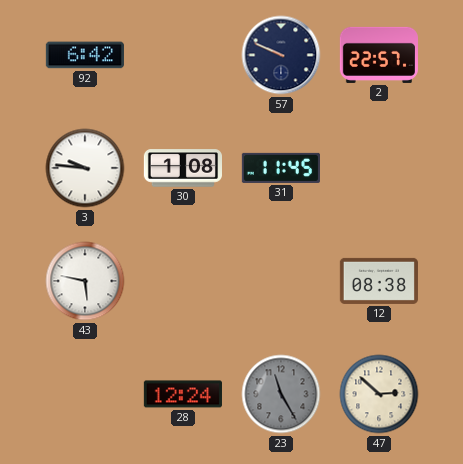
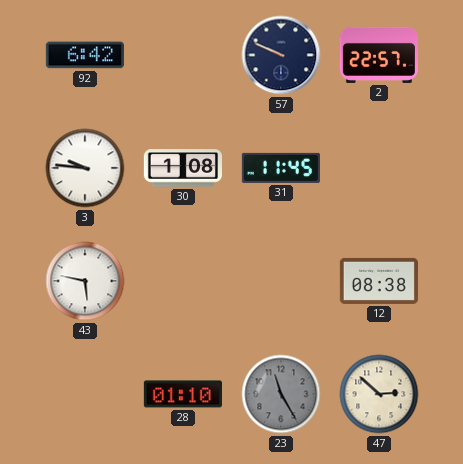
28: 12:24 -> 01:10
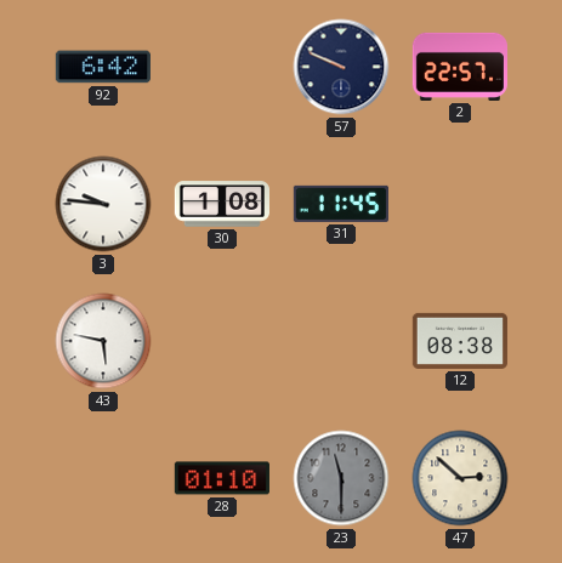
23: 11:25 -> 11:30
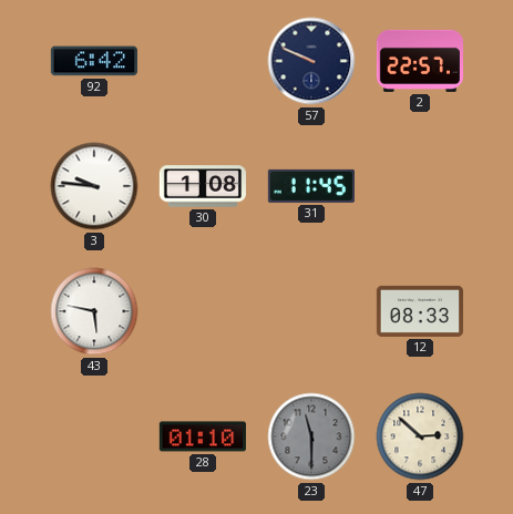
12: 08:38 -> 08:33
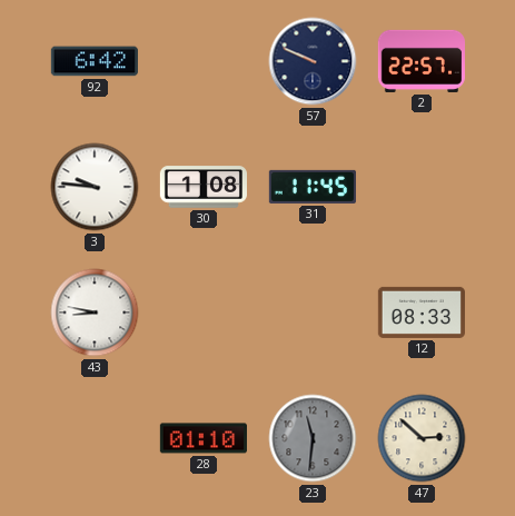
43: 5:47 -> 8:47
23: 11:30 -> 11:31
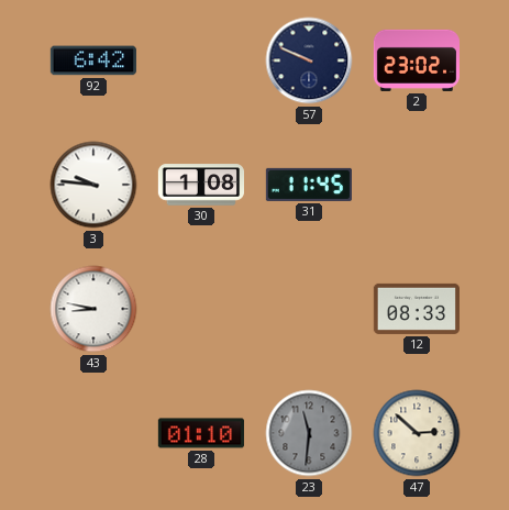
2: 22:57 -> 23:02
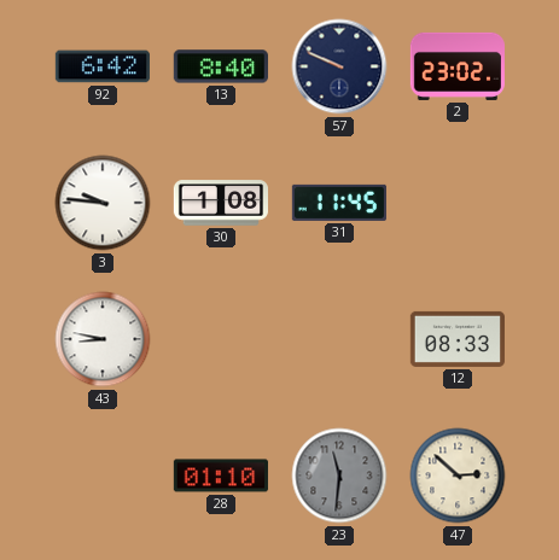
13: none -> 8:40
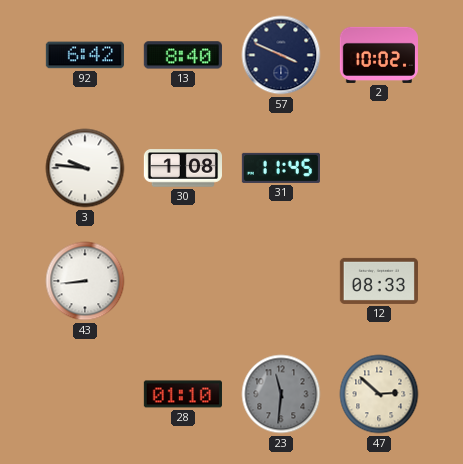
57: 9:49 -> 3:49
2: 23:02 -> 10:02
43: 8:47 -> 8:44
